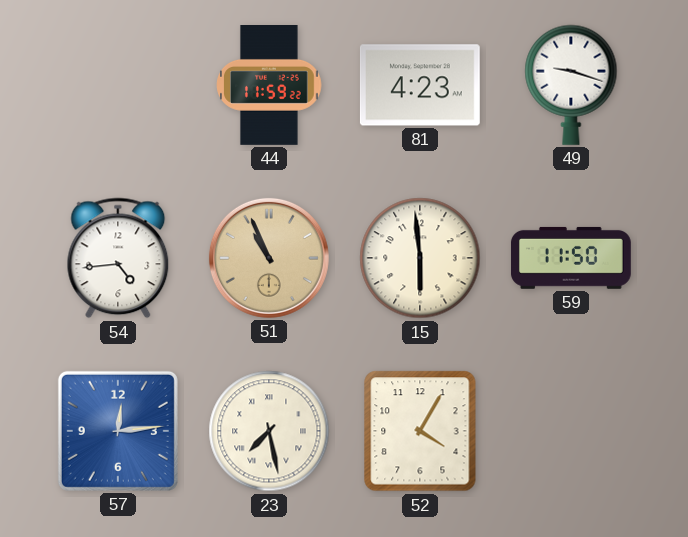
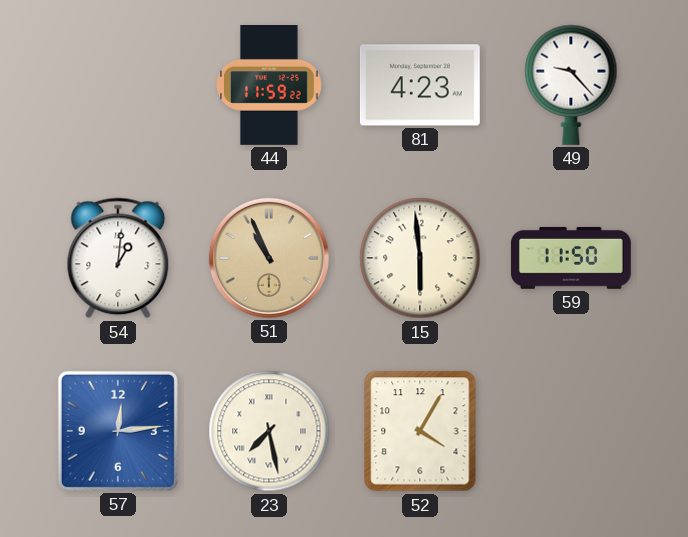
49: 9:18 -> 9:23
54: 4:44 -> 1:01
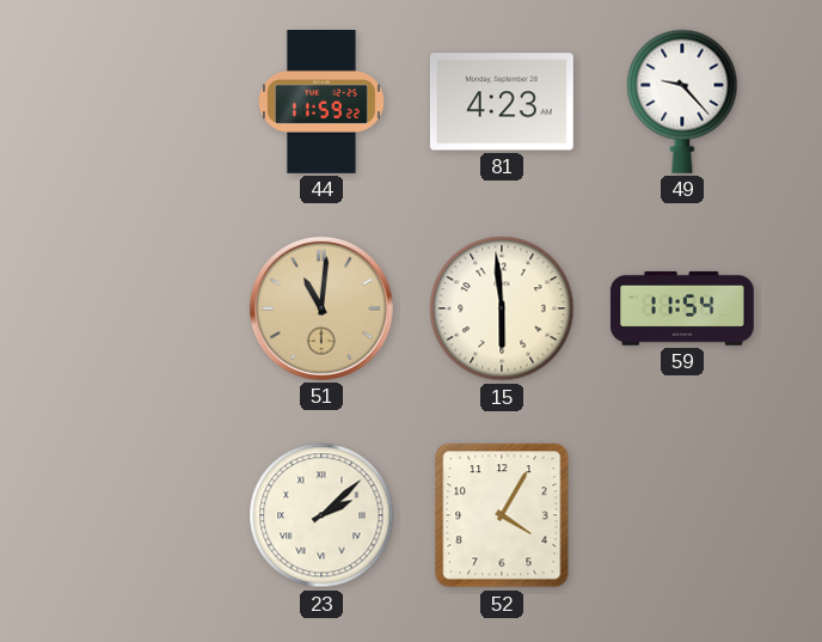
54: 1:01 -> none
51: 10:56 -> 11:01
59: 11:50 -> 11:54
57: 12:14 -> none
23: 7:28 -> 2:08
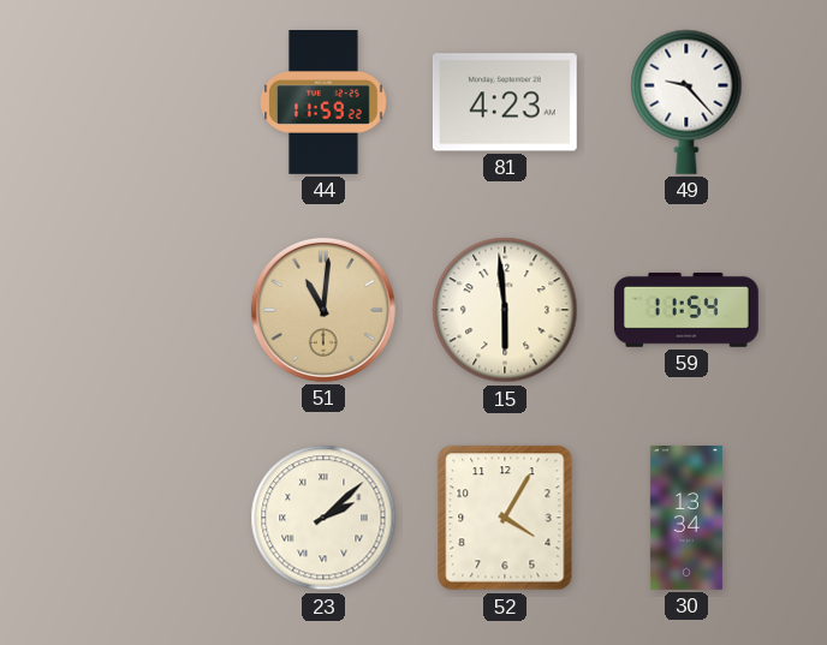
30: none -> 13:34
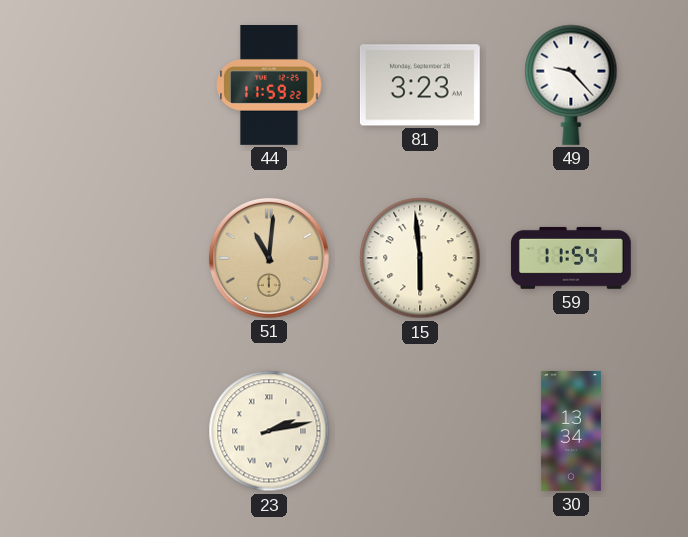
81: 4:23 -> 3:23
23: 2:08 -> 2:13
52: 4:05 -> none
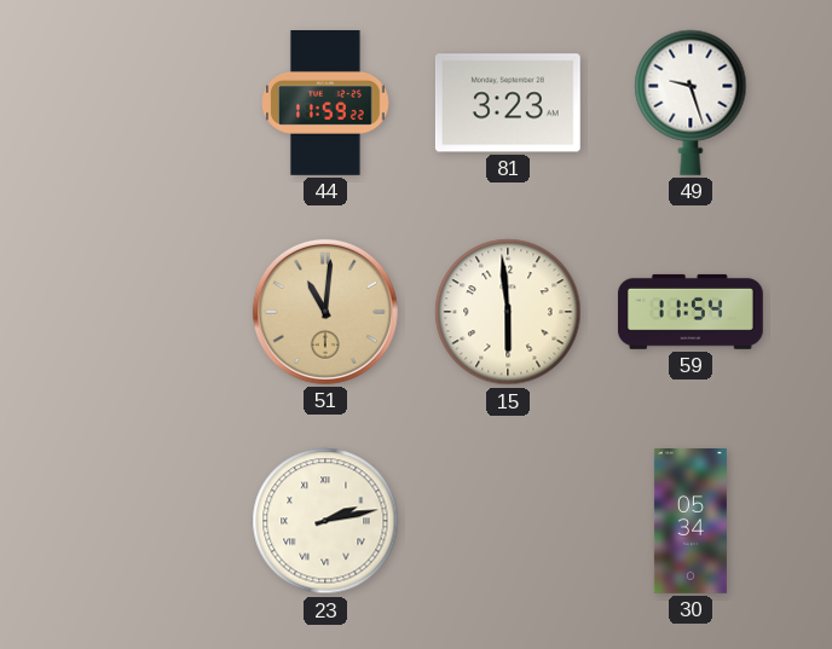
49: 9:23 -> 9:27
30: 13:34 -> 05:34
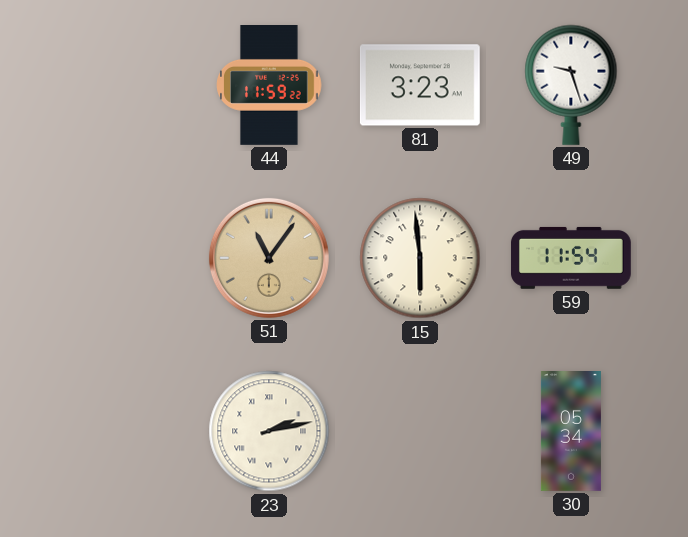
51: 11:01 -> 11:06
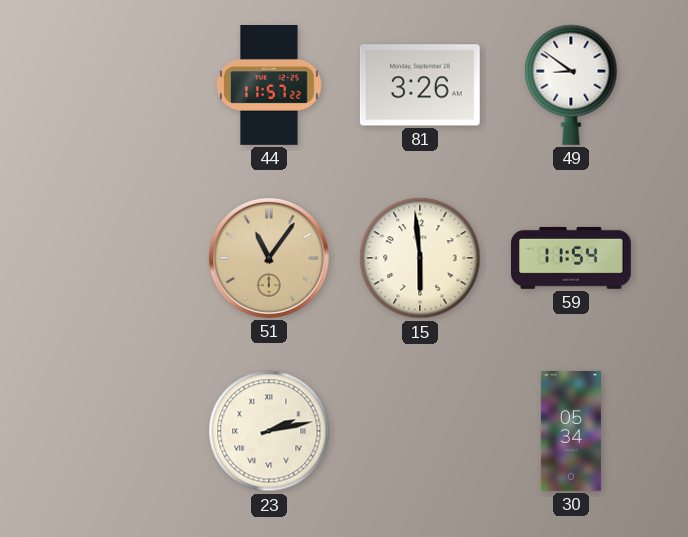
44: 11:59 -> 11:57
81: 3:23 -> 3:26
49: 9:27 -> 8:51
